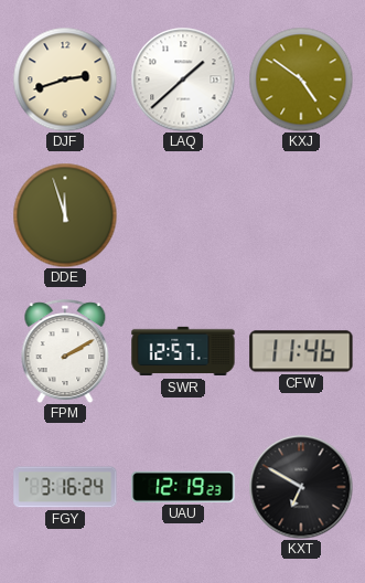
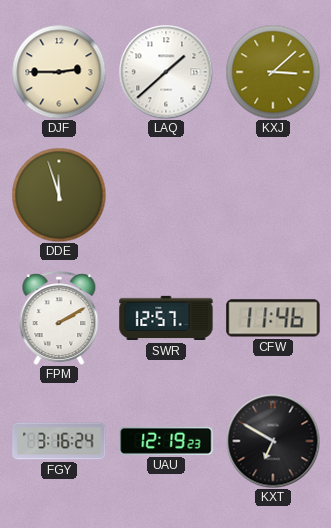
DJF: 2:42 -> 2:45
KXJ: 4:51 -> 3:08
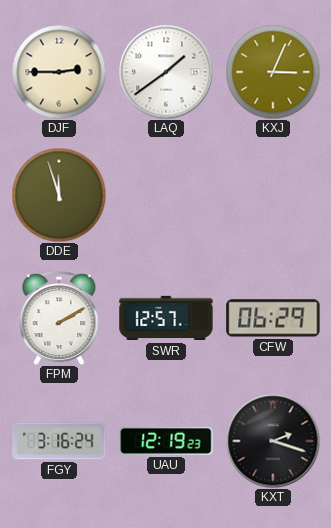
LAQ: 1:38 -> 1:39
KXJ: 3:08 -> 3:04
CFW: 11:46 -> 06:29
KXT: 6:50 -> 2:18
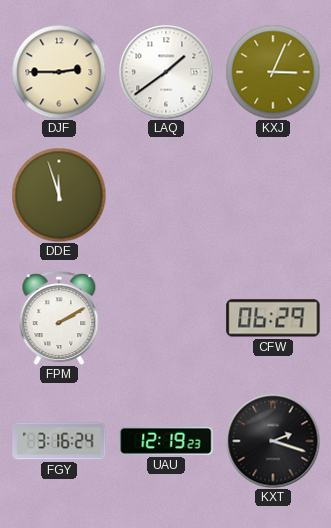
SWR: 12:57 -> none
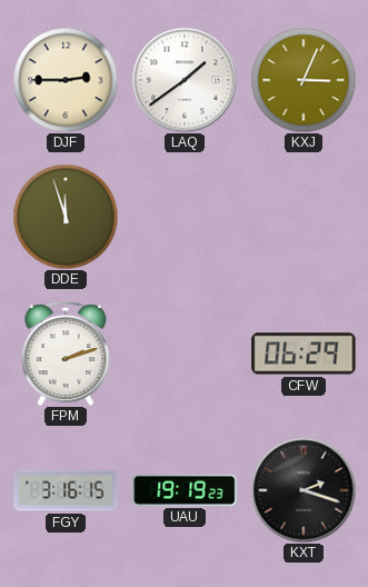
FPM: 2:10 -> 2:12
FGY: 3:16:24 -> 3:16:15
UAU: 12:19 -> 19:19
